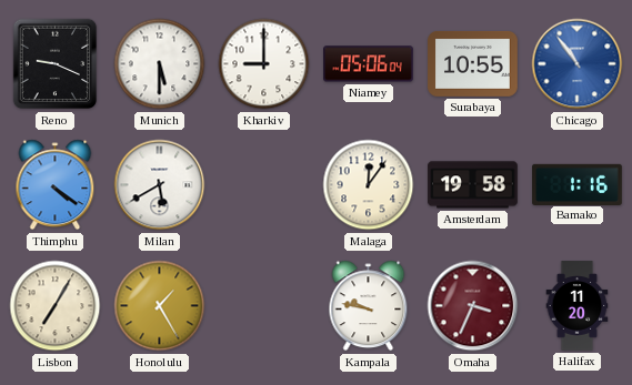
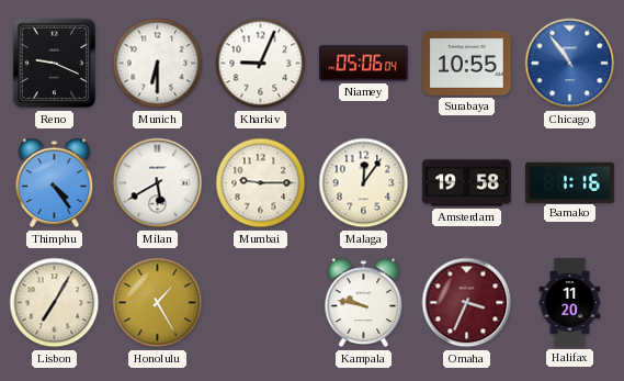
Munich: 5:30 -> 6:30
Kharkiv: 9:00 -> 9:04
Thimphu: 4:21 -> 4:24
Mumbai: none -> 9:15
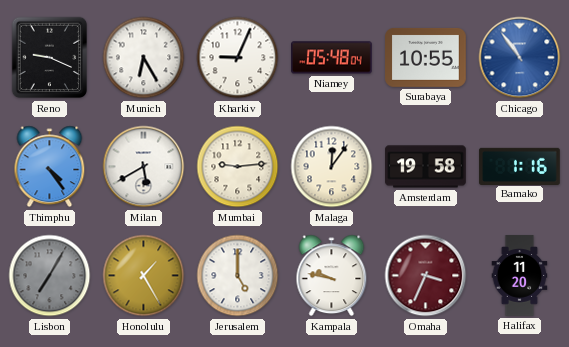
Munich: 6:30 -> 6:25
Niamey: 05:06 -> 05:48
Mumbai: 9:15 -> 9:14
Lisbon dial: cream -> grey
Jerusalem: none -> 5:00
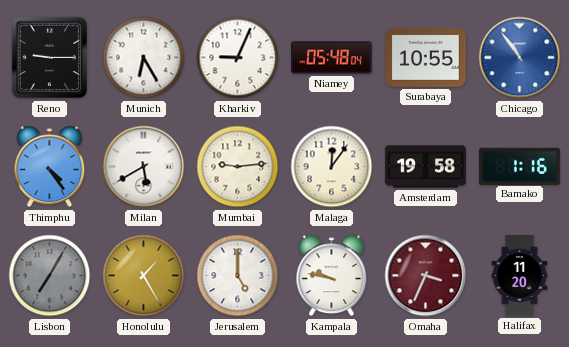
Reno: 9:19 -> 9:15
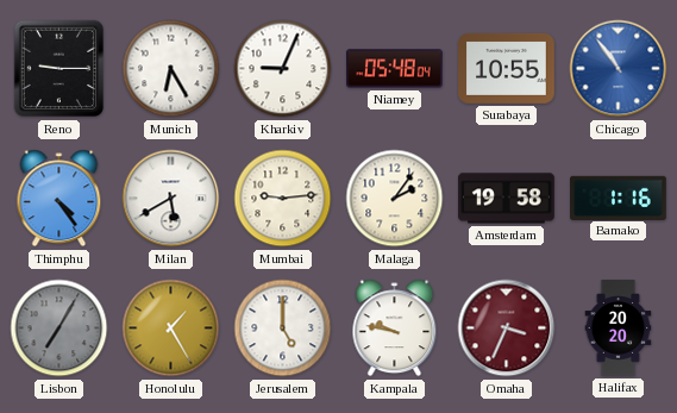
Malaga: 12:06 -> 2:06
Halifax: 11:20 -> 20:20
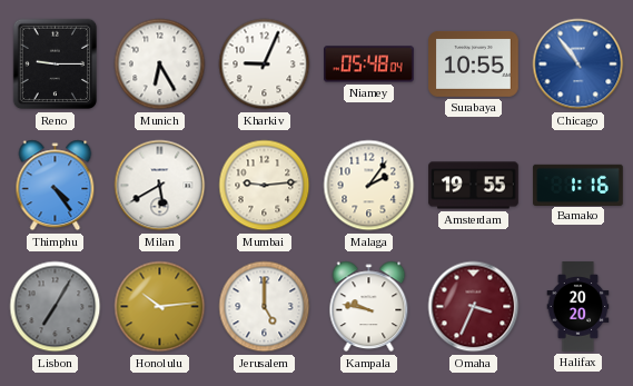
Amsterdam: 19:58 -> 19:55
Honolulu: 1:25 -> 10:14
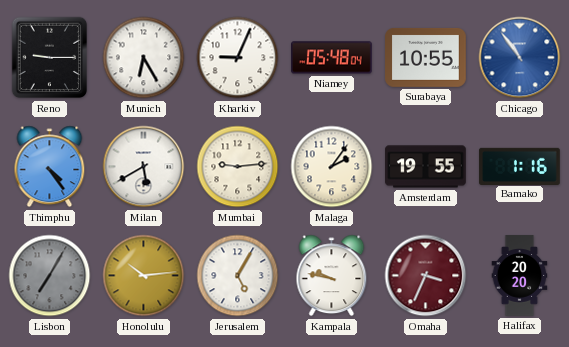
Jerusalem: 5:00 -> 5:05
